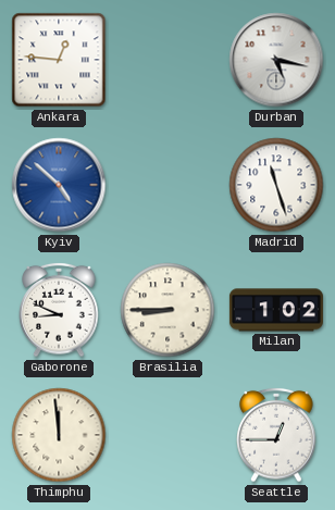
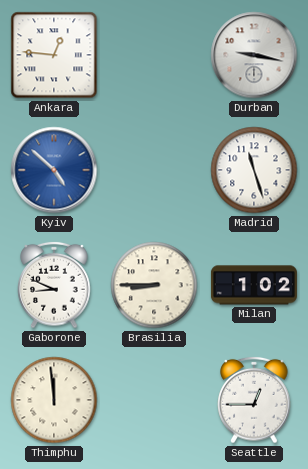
Durban: 5:17 -> 9:17
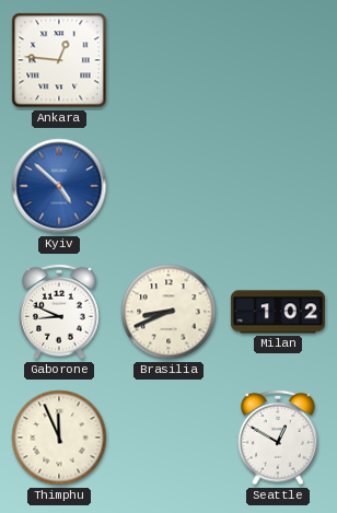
Durban: 9:17 -> none
Madrid: 11:27 -> none
Brasilia: 8:45 -> 8:41
Thimphu: 11:59 -> 11:56
Seattle: 12:45 -> 12:50
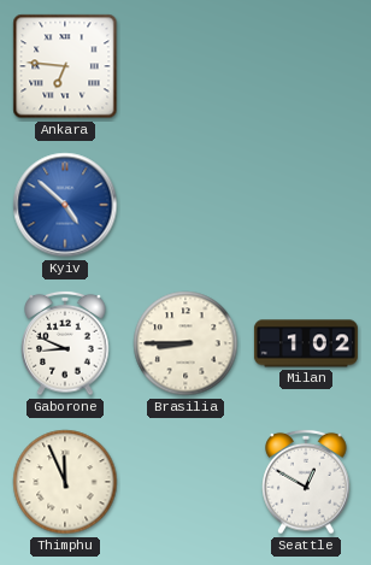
Ankara: 12:46 -> 6:46
Brasilia: 8:41 -> 8:45
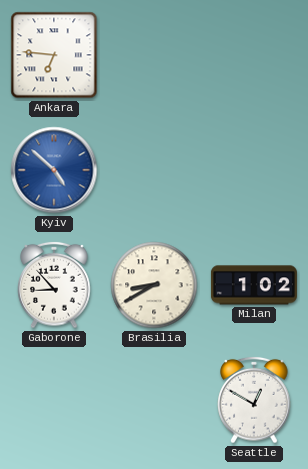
Gaborone: 8:49 -> 8:53
Brasilia: 8:45 -> 8:40
Thimphu: 11:56 -> none
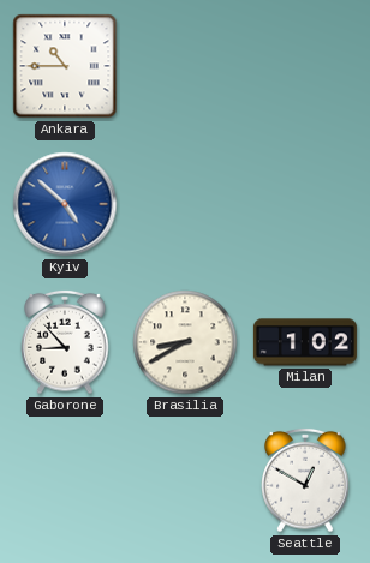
Ankara: 6:46 -> 10:45
